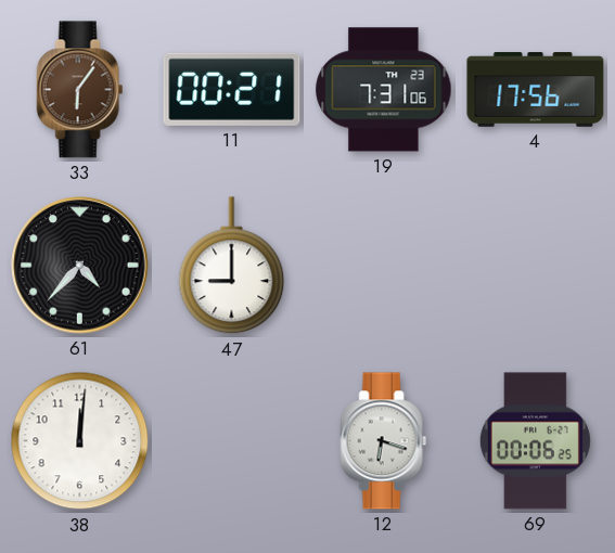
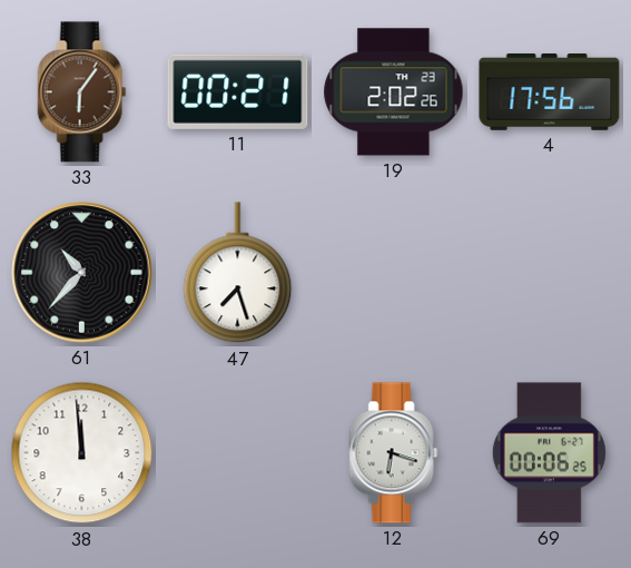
19: 7:31 -> 2:02
61: 4:37 -> 10:37
47: 9:00 -> 7:27
38: 12:01 -> 11:59
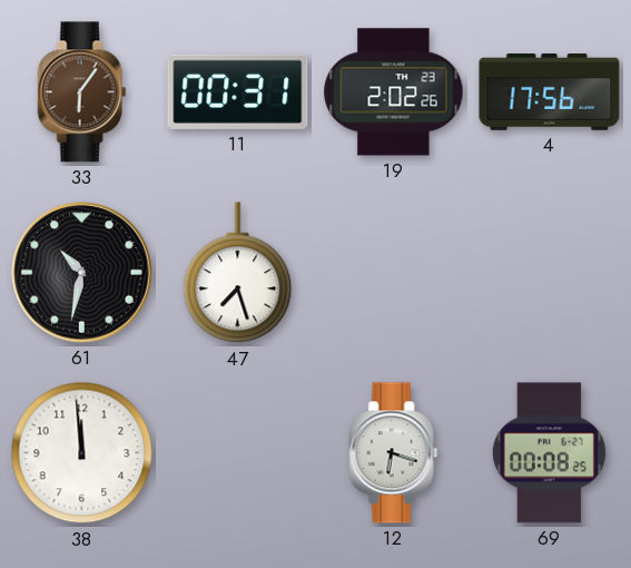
11: 00:21 -> 00:31
61: 10:37 -> 10:32
69: 00:06 -> 00:08
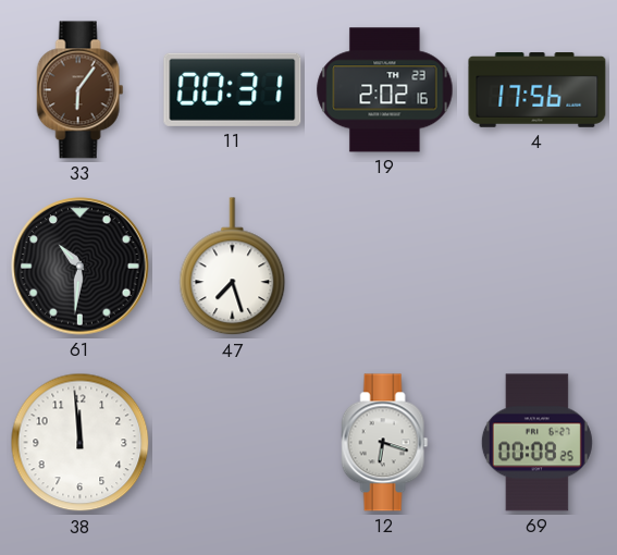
19: 2:02:26 -> 2:02:16
61: 10:32 -> 10:31
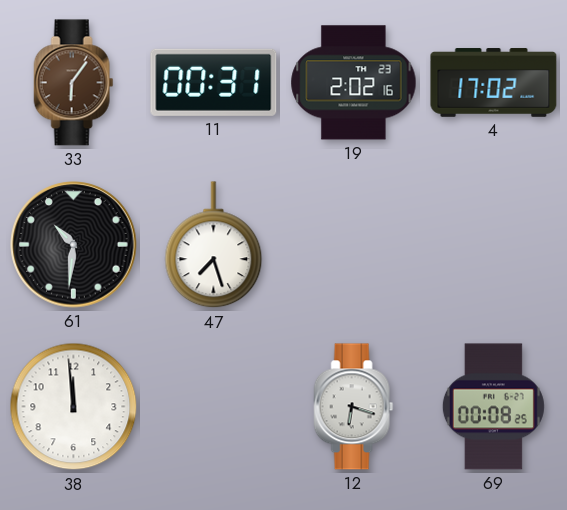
4: 17:56 -> 17:02
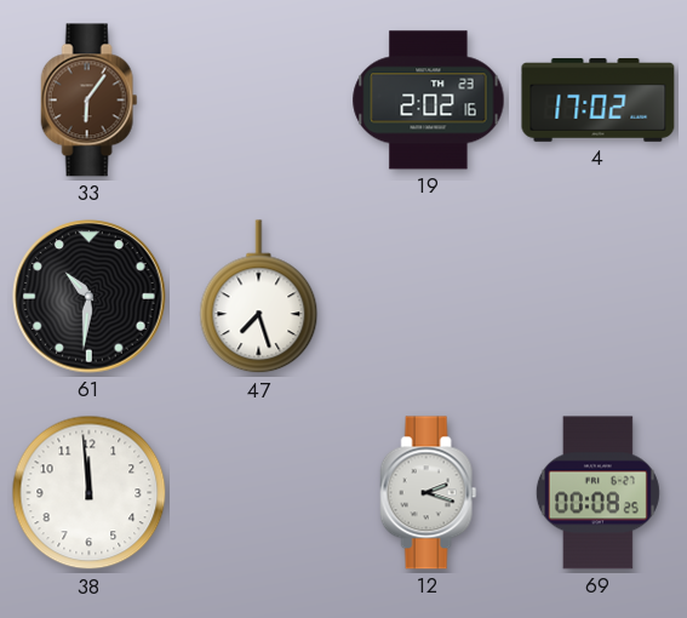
11: 00:31 -> none
12: 6:18 -> 2:18
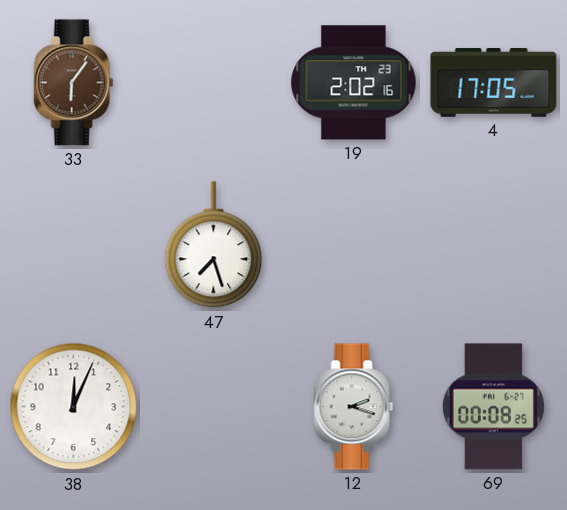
4: 17:02 -> 17:05
61: 10:31 -> none
38: 11:59 -> 12:04
